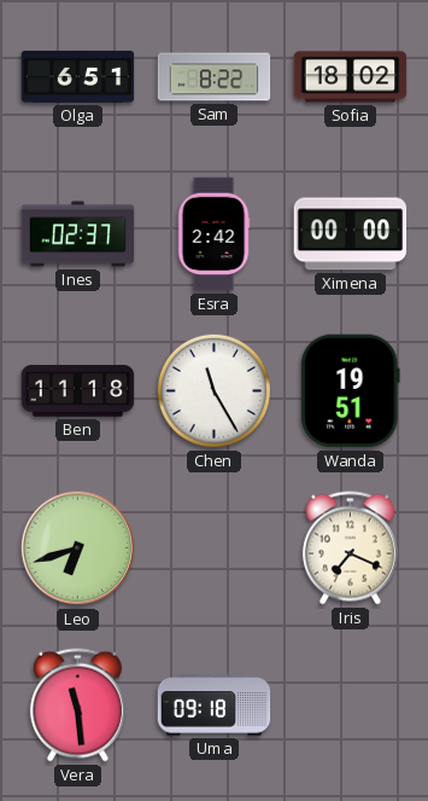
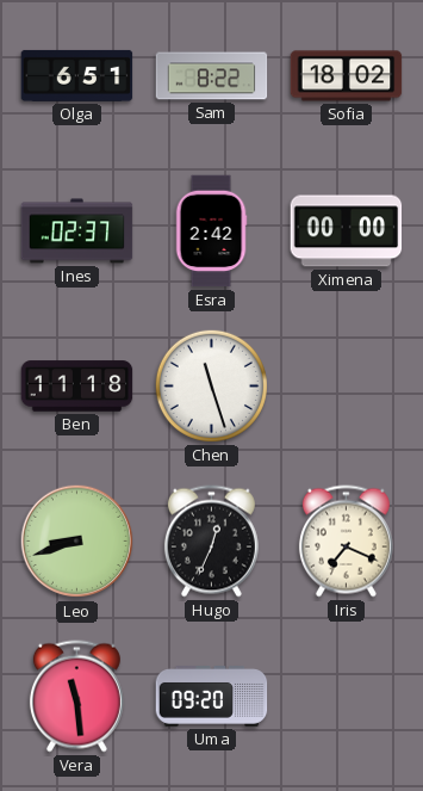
Chen: 11:25 -> 11:27
Wanda: 19:51 -> none
Leo: 6:42 -> 8:42
Hugo: none -> 12:34
Uma: 09:18 -> 09:20
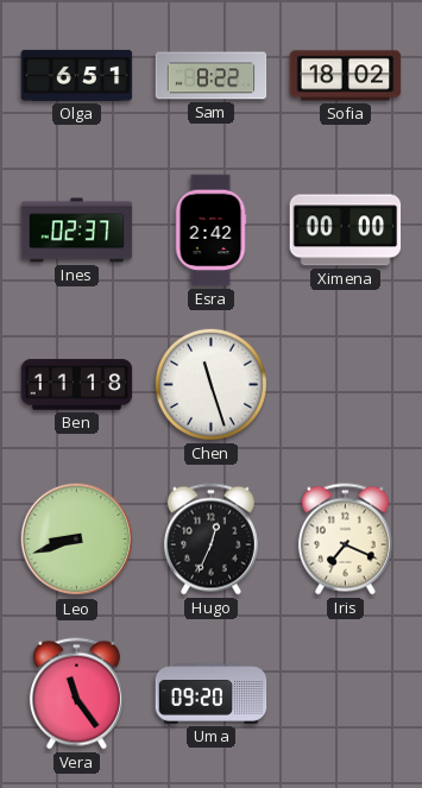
Vera: 11:29 -> 11:24
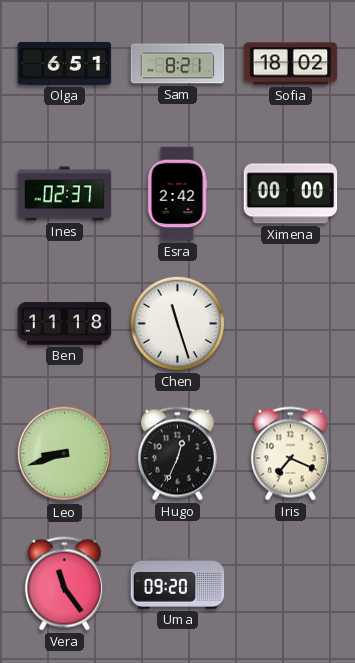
Sam: 8:22 -> 8:21
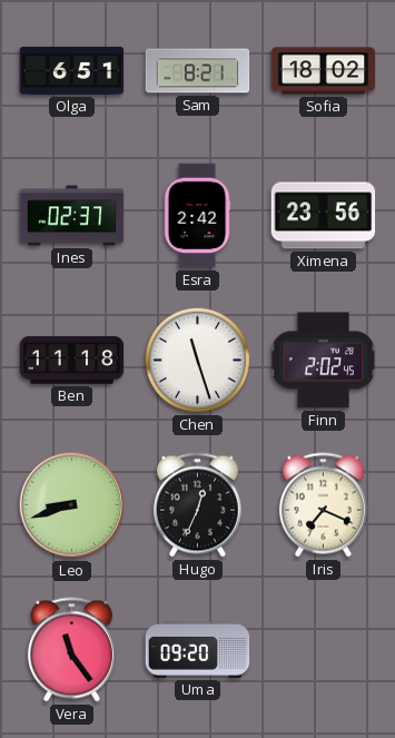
Ximena: 00:00 -> 23:56
Finn: none -> 2:02
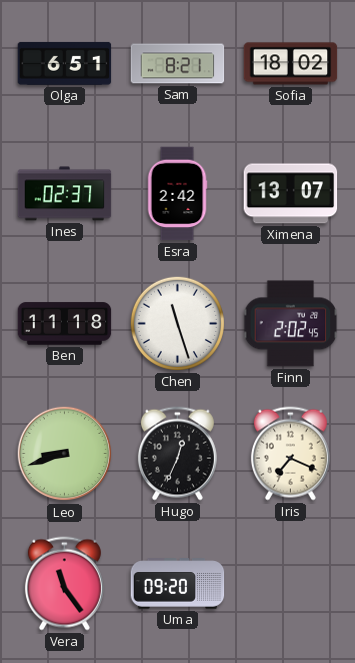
Ximena: 23:56 -> 13:07
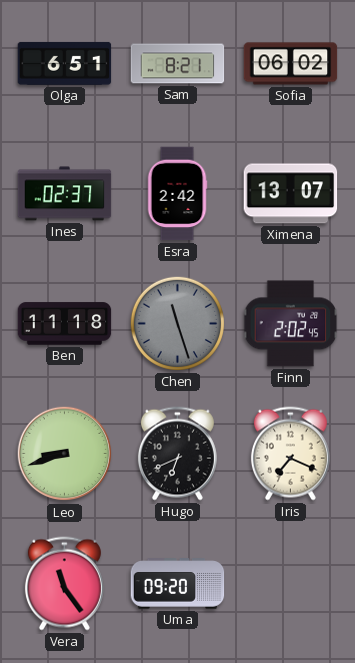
Sofia: 18:02 -> 06:02
Chen dial: white -> grey
Hugo: 12:34 -> 6:41
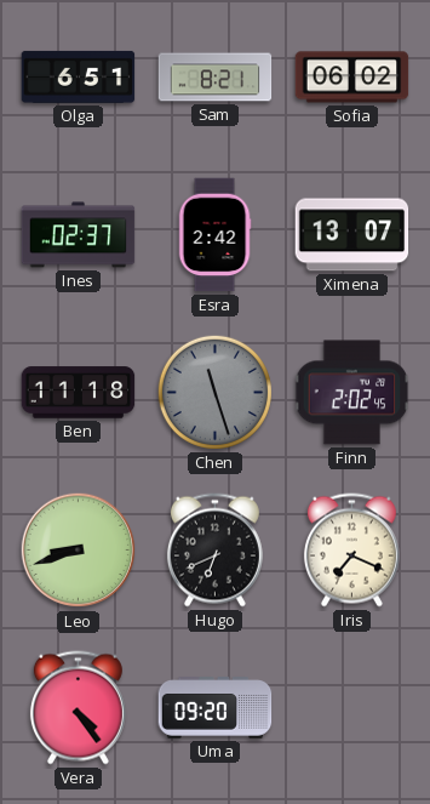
Vera: 11:24 -> 4:24
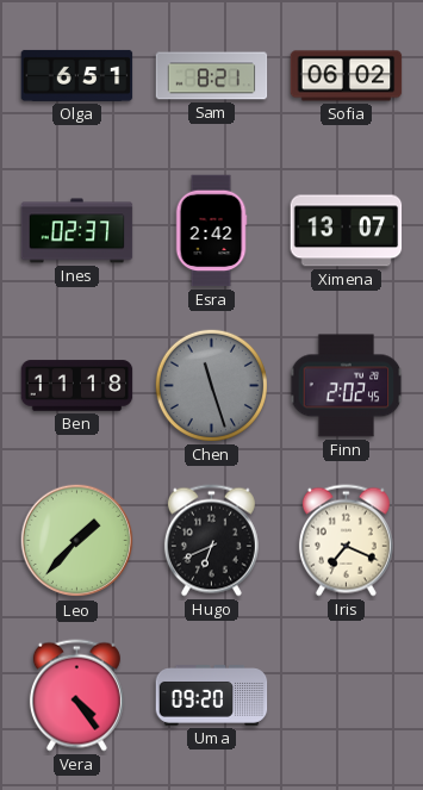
Leo: 8:42 -> 1:37
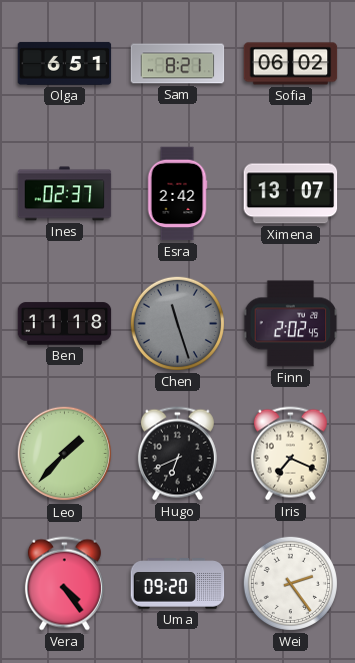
Wei: none -> 2:24
